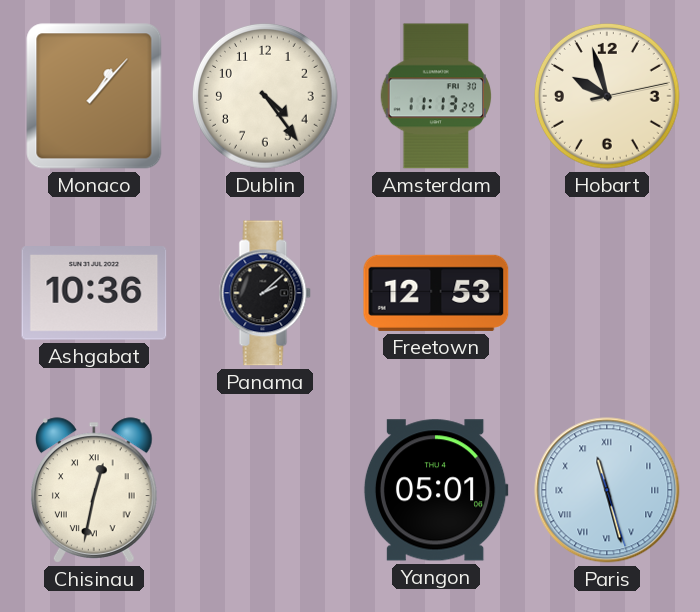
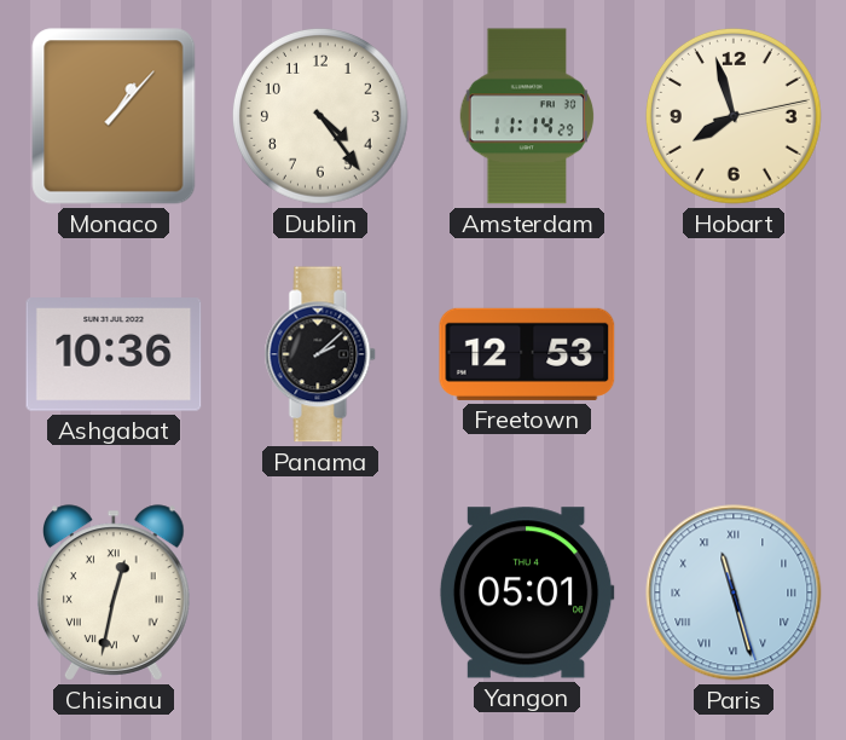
Amsterdam: 11:13 -> 11:14
Hobart: 9:57 -> 7:57
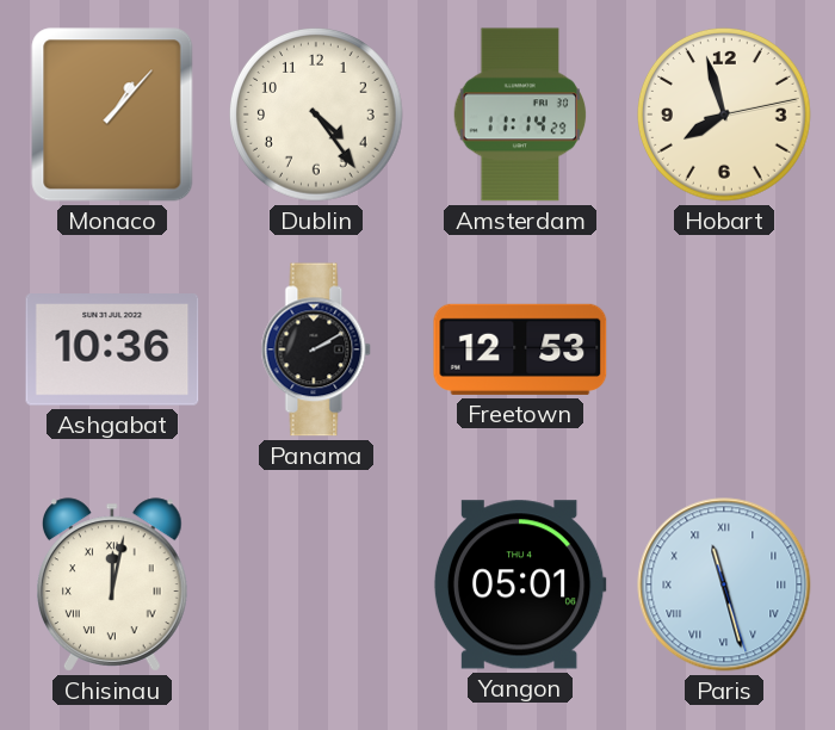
Panama: 2:08 -> 2:10
Chisinau: 12:32 -> 12:02
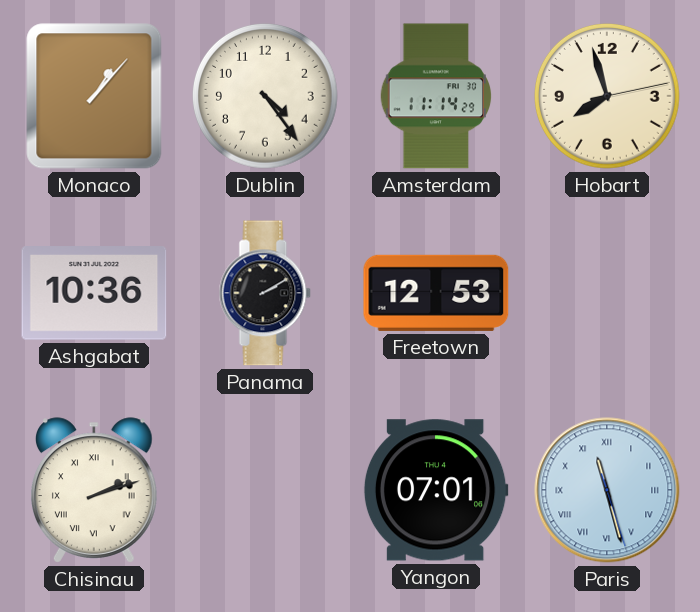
Chisinau: 12:02 -> 2:12
Yangon: 05:01 -> 07:01
